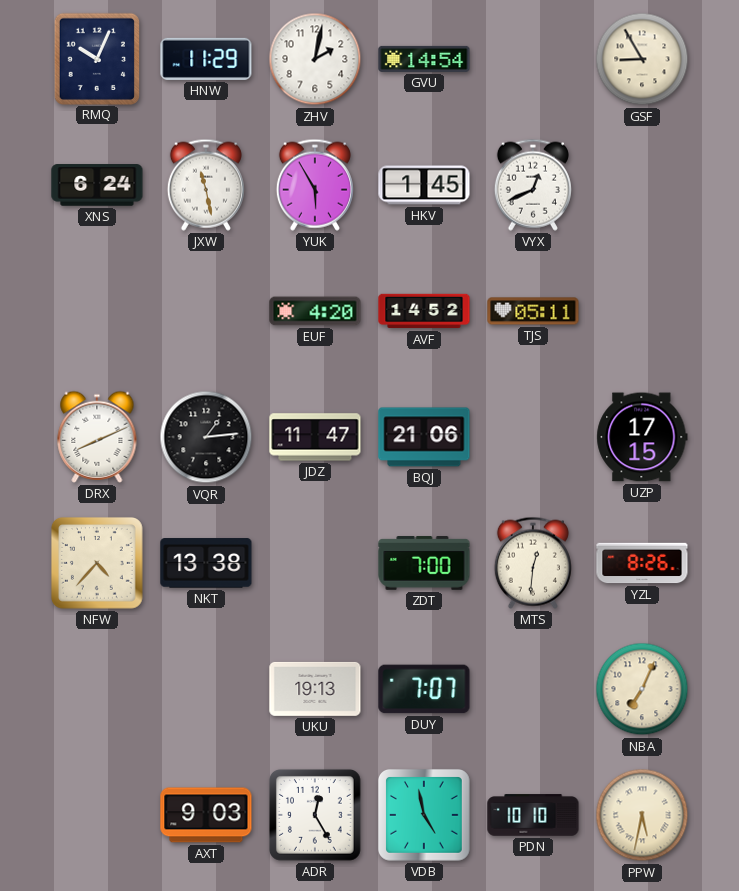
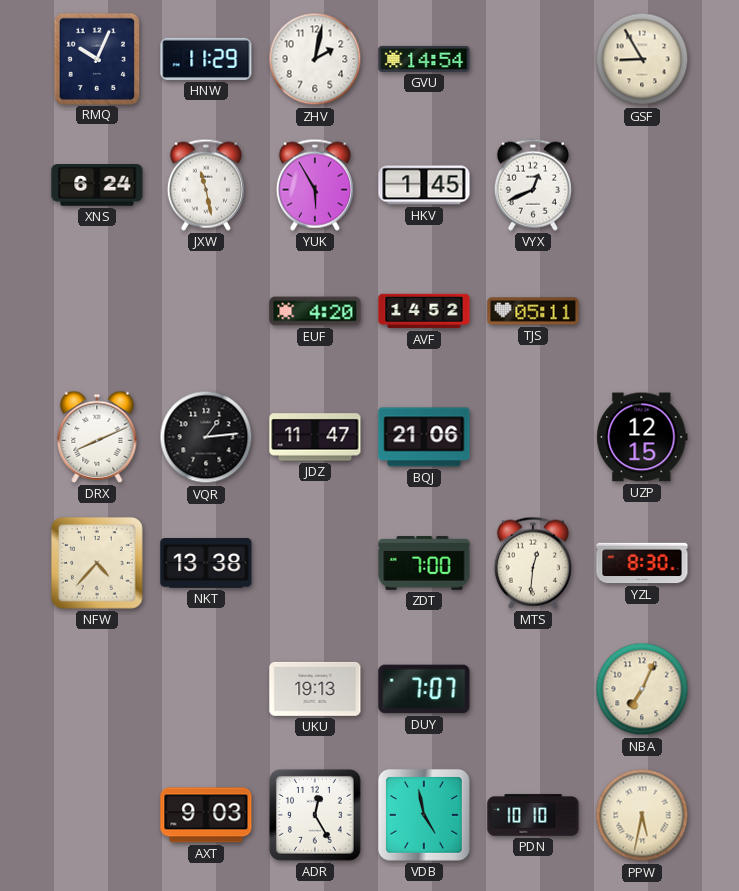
UZP: 17:15 -> 12:15
YZL: 8:26 -> 8:30
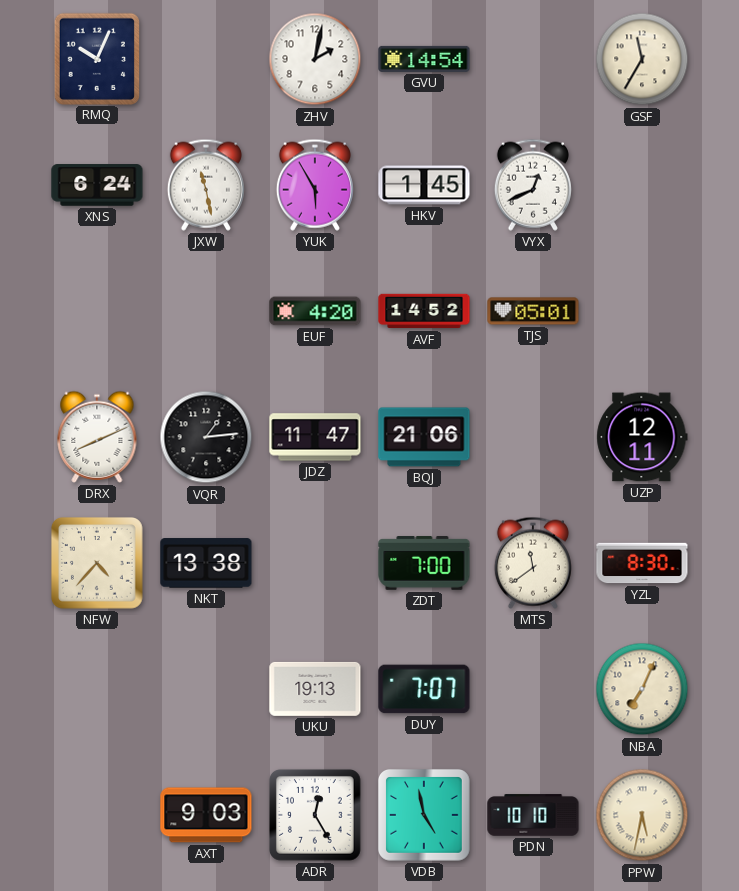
HNW: 11:29 -> none
GSF: 8:55 -> 11:35
TJS: 05:11 -> 05:01
UZP: 12:15 -> 12:11
MTS: 12:31 -> 11:39
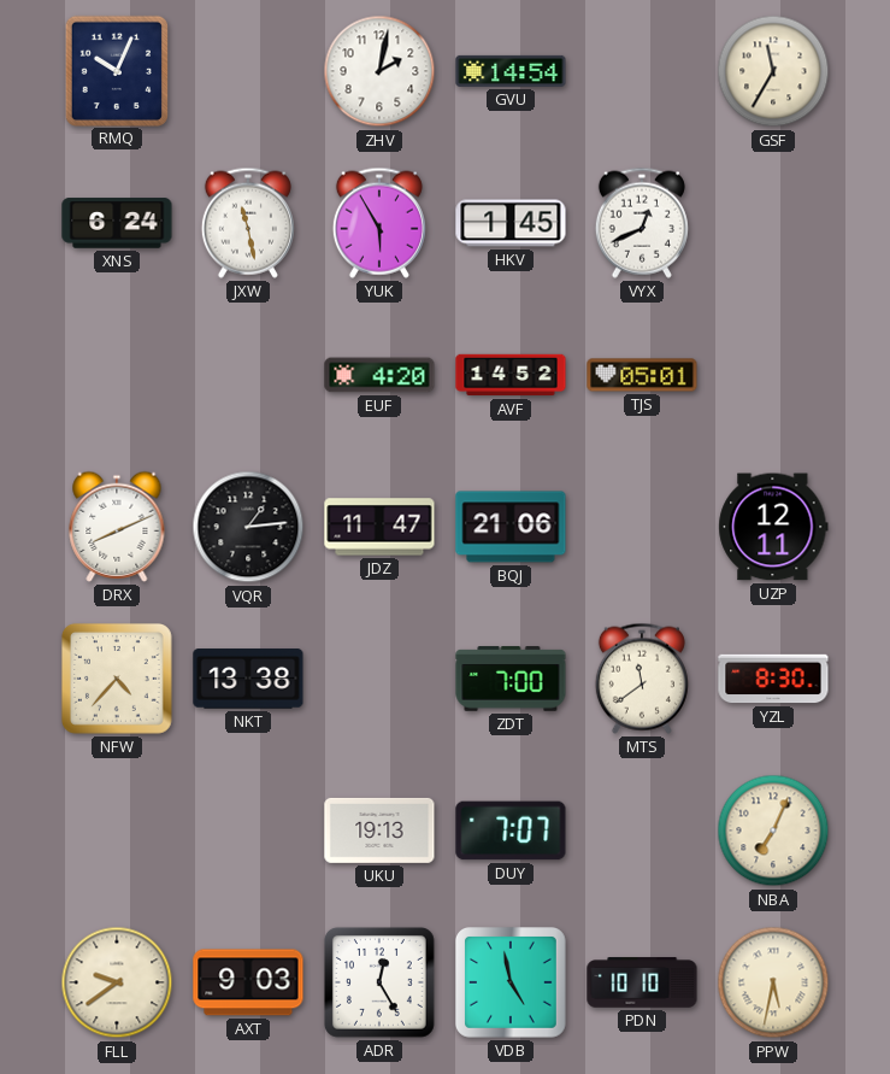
FLL: none -> 9:39
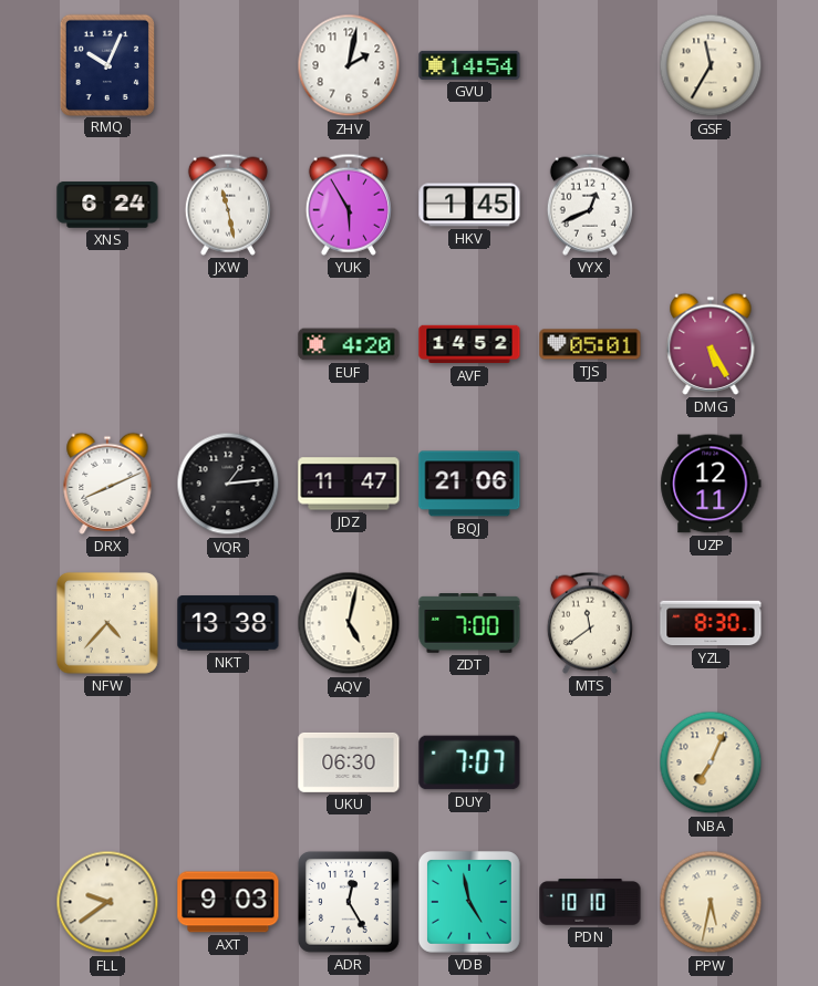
DMG: none -> 5:25
AQV: none -> 5:02
UKU: 19:13 -> 06:30
